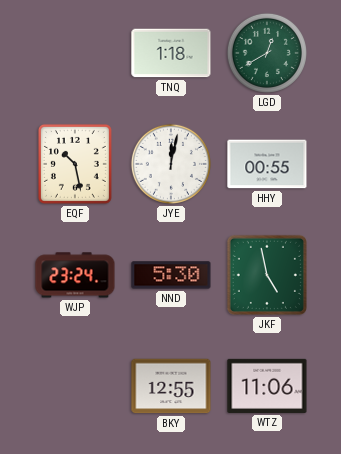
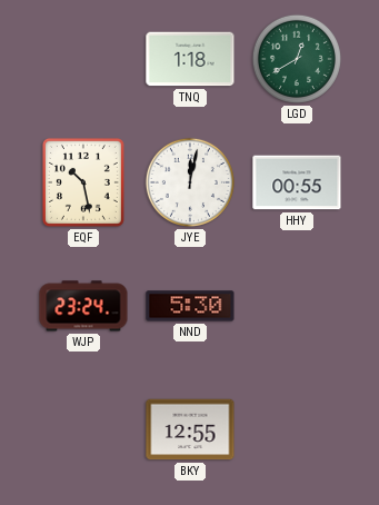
JKF: 4:58 -> none
WTZ: 11:06 -> none
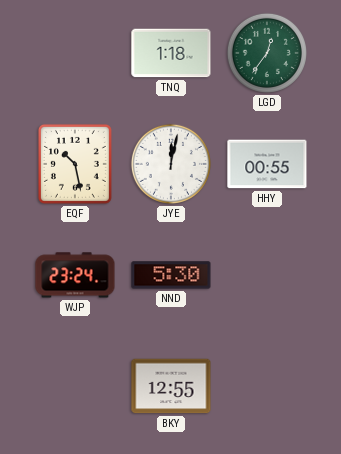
LGD: 12:40 -> 12:36
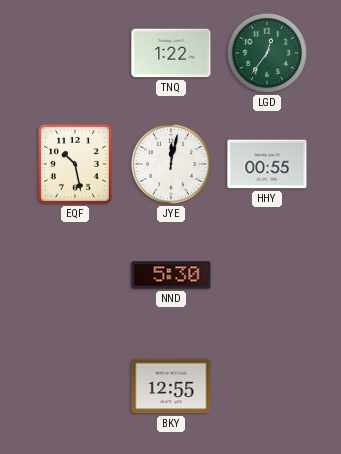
TNQ: 1:18 -> 1:22
WJP: 23:24 -> none
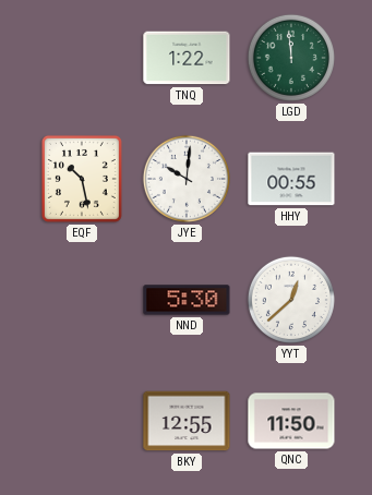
LGD: 12:36 -> 11:59
JYE: 12:02 -> 10:01
YYT: none -> 12:38
QNC: none -> 11:50
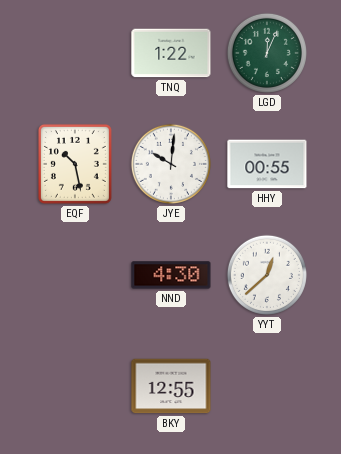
LGD: 11:59 -> 12:04
NND: 5:30 -> 4:30
QNC: 11:50 -> none
